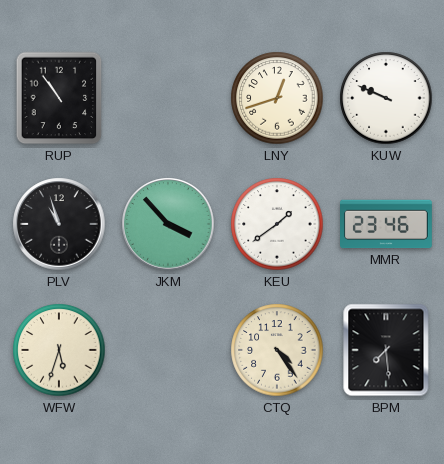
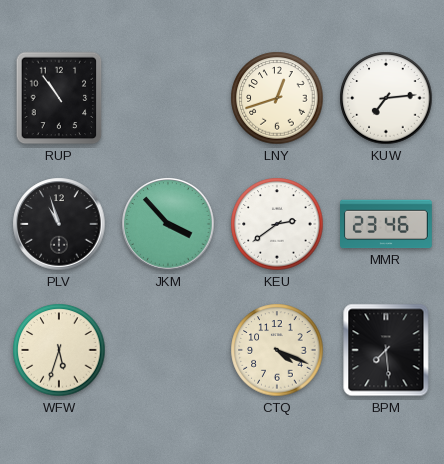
KUW: 9:49 -> 7:14
KEU: 1:39 -> 2:39
CTQ: 4:24 -> 4:19
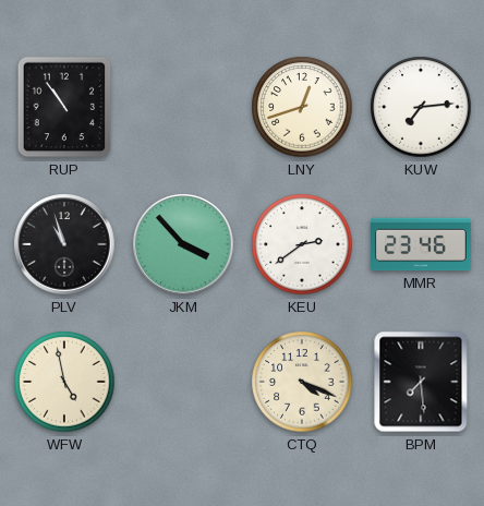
WFW: 5:33 -> 4:58
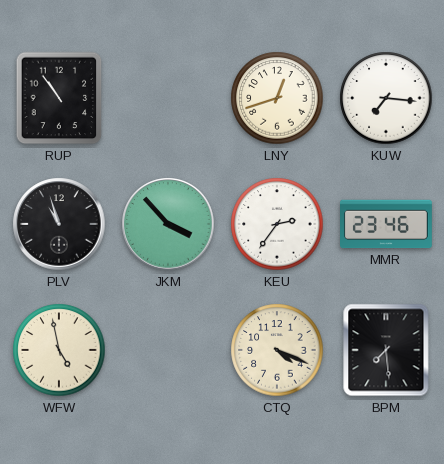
KUW: 7:14 -> 7:16
KEU: 2:39 -> 2:36
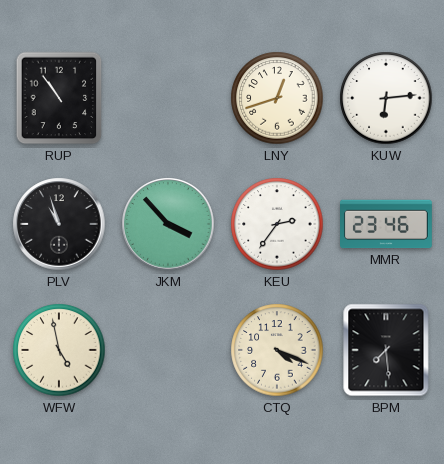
KUW: 7:16 -> 6:14
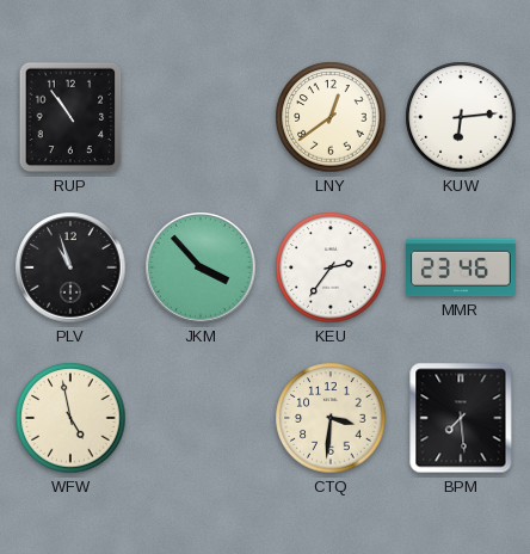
LNY: 12:42 -> 12:39
CTQ: 4:19 -> 3:31
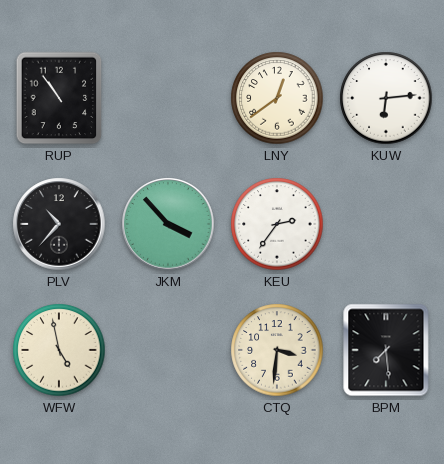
PLV: 10:57 -> 10:37
MMR: 23:46 -> none
